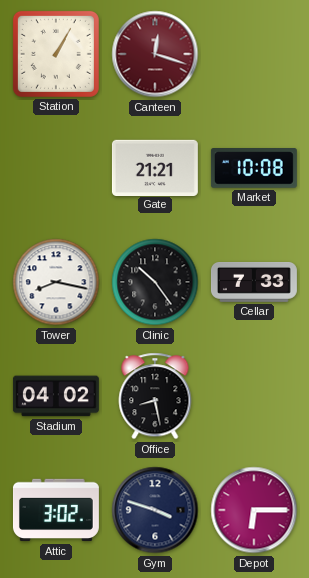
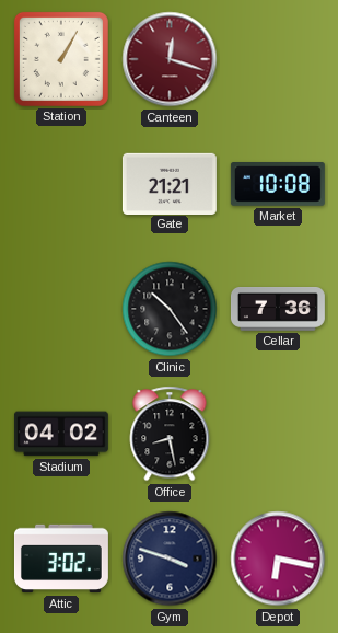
Tower: 8:17 -> none
Cellar: 7:33 -> 7:36
Depot: 6:15 -> 6:17
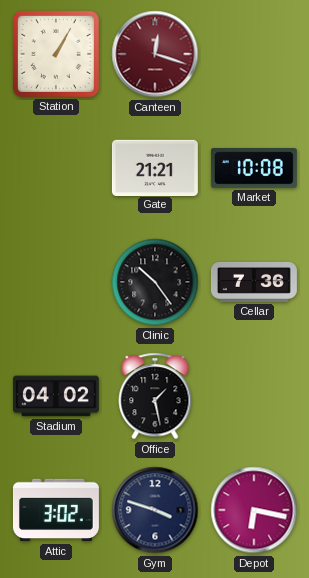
Office: 8:28 -> 1:28
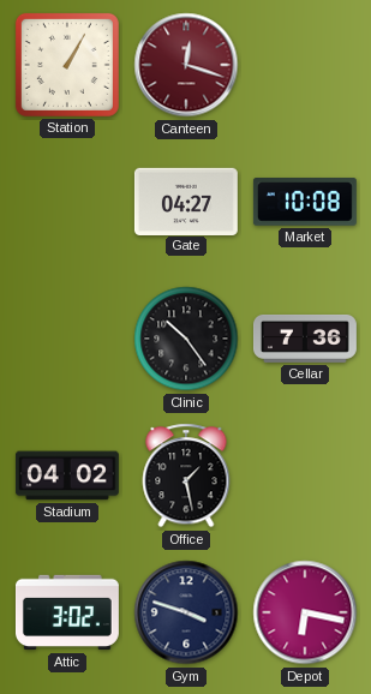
Gate: 21:21 -> 04:27
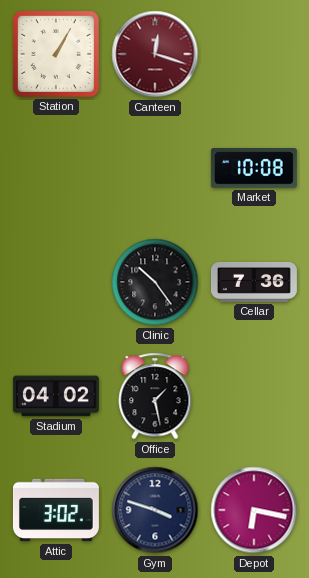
Gate: 04:27 -> none
